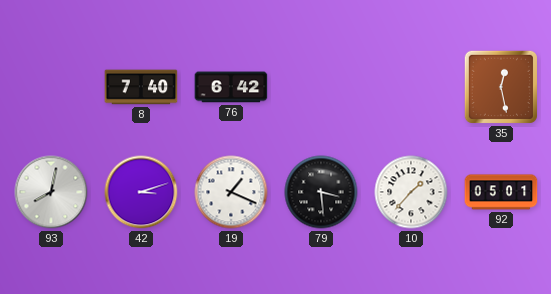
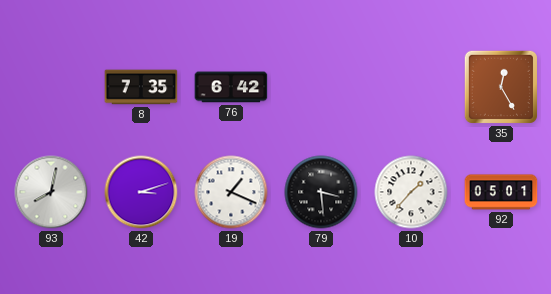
8: 7:40 -> 7:35
35: 12:28 -> 12:25
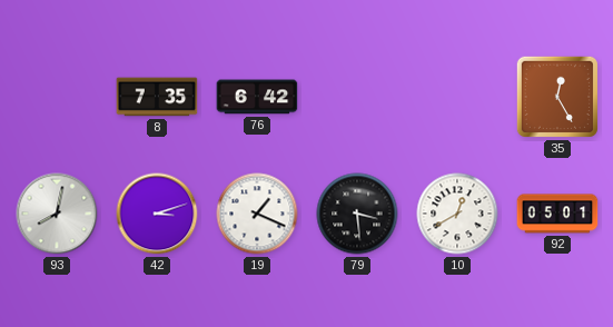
10: 1:37 -> 12:40
